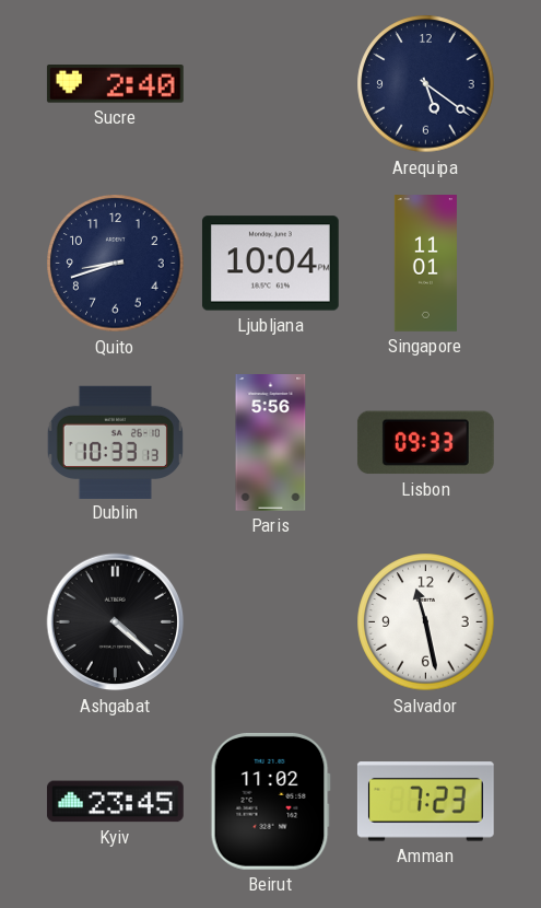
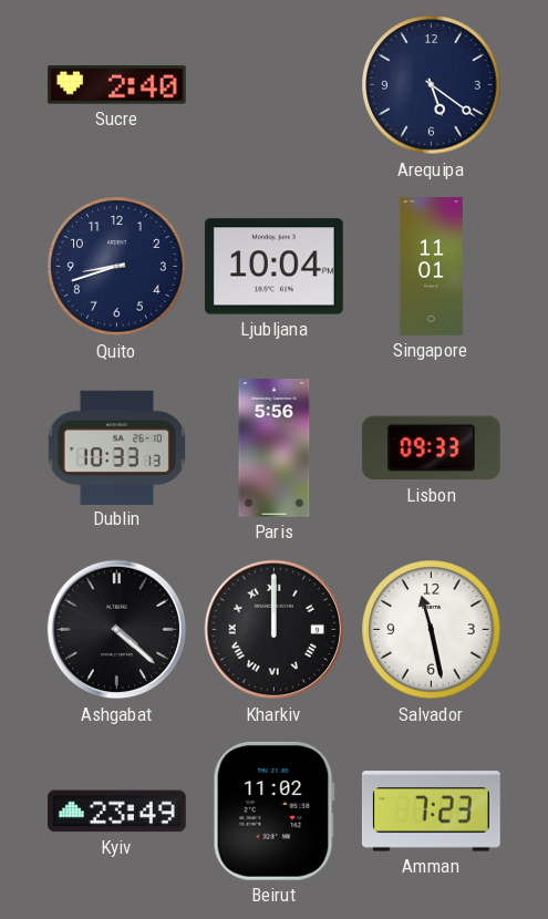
Kharkiv: none -> 12:00
Kyiv: 23:45 -> 23:49
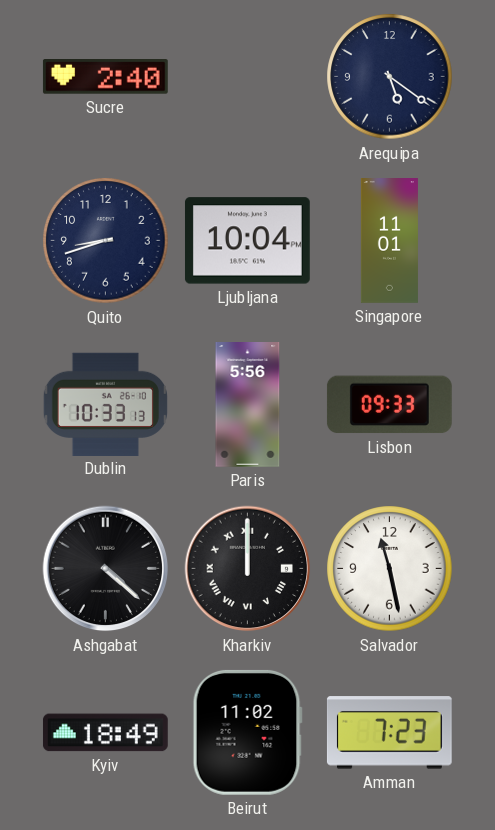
Kyiv: 23:49 -> 18:49
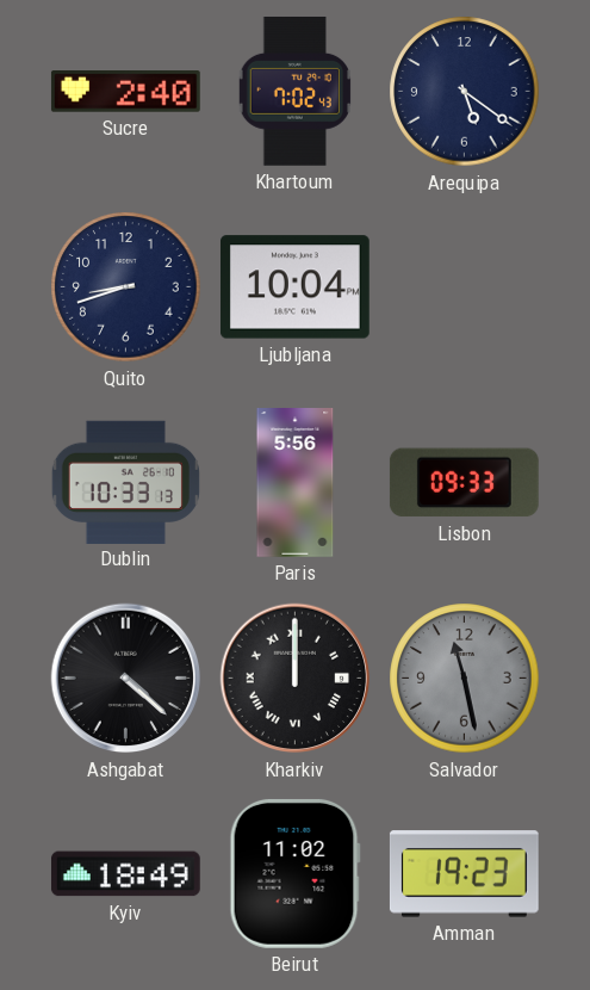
Khartoum: none -> 7:02
Singapore: 11:01 -> none
Salvador dial: white -> grey
Amman: 7:23 -> 19:23
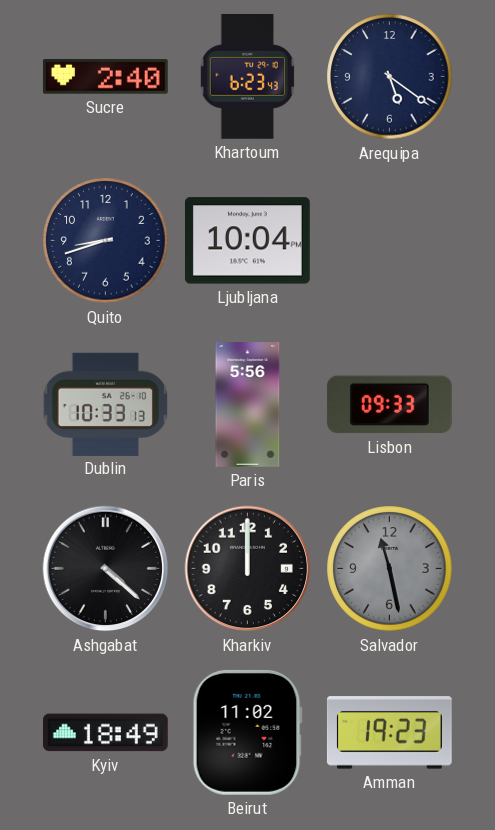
Khartoum: 7:02 -> 6:23
Kharkiv numerals: Roman -> Arabic
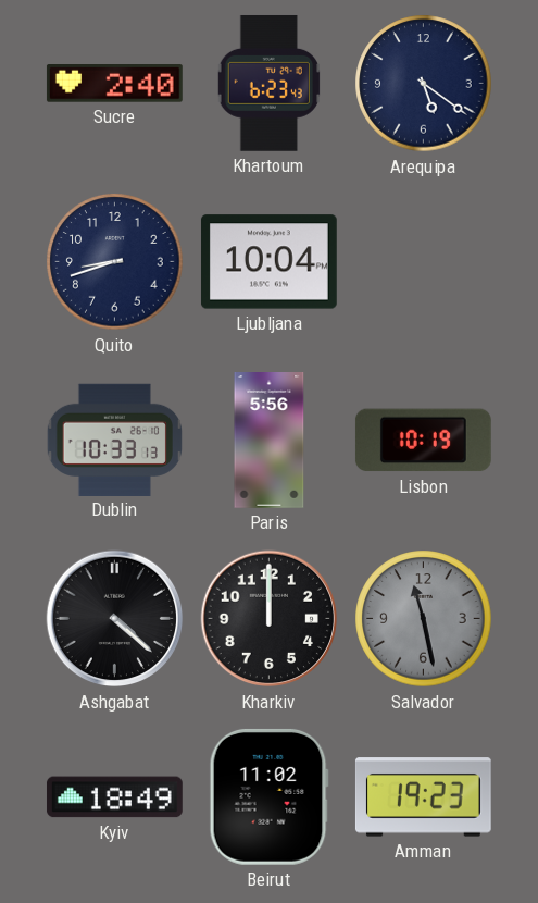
Lisbon: 09:33 -> 10:19
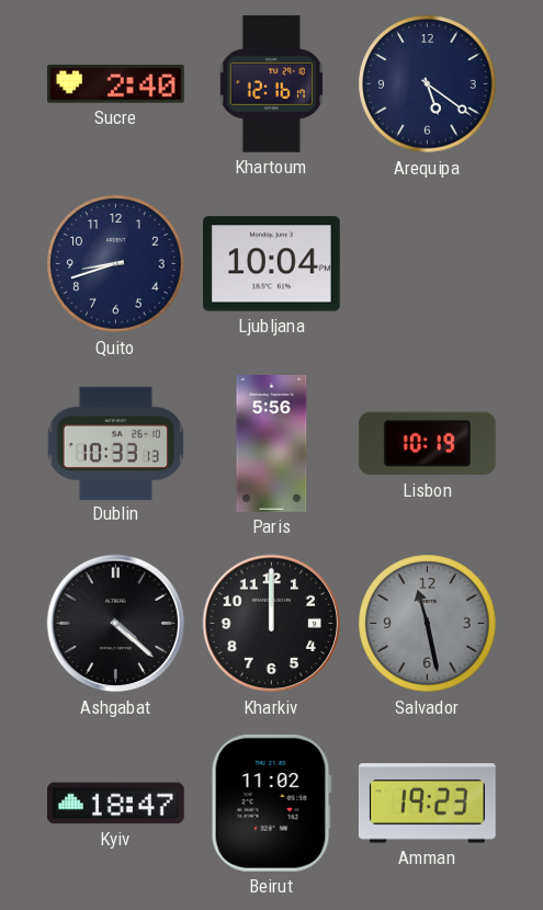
Khartoum: 6:23 -> 12:16
Kyiv: 18:49 -> 18:47
